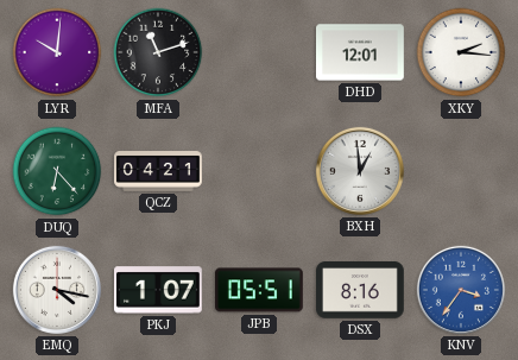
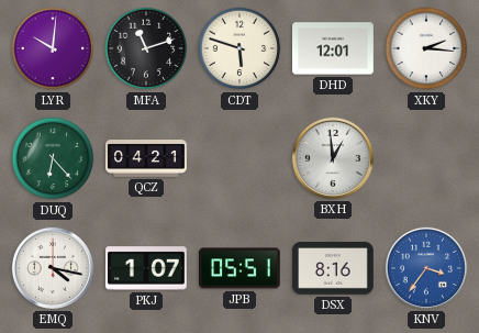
CDT: none -> 5:48
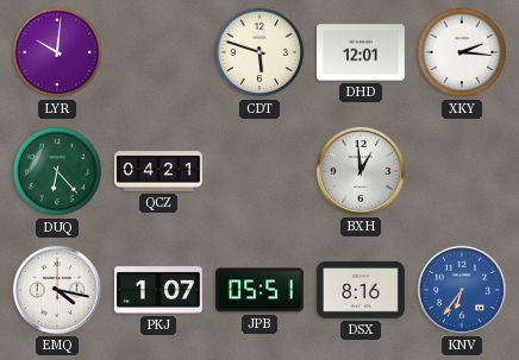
MFA: 11:12 -> none
KNV: 3:36 -> 6:36
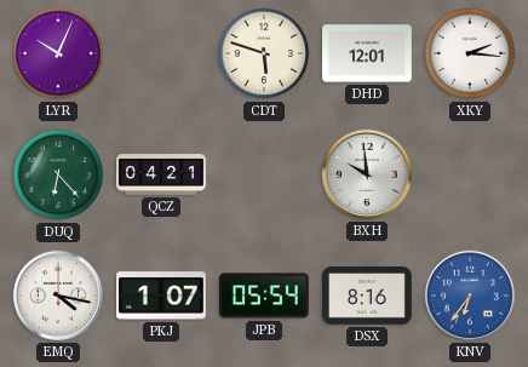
LYR: 10:01 -> 10:04
BXH: 12:59 -> 9:59
JPB: 05:51 -> 05:54
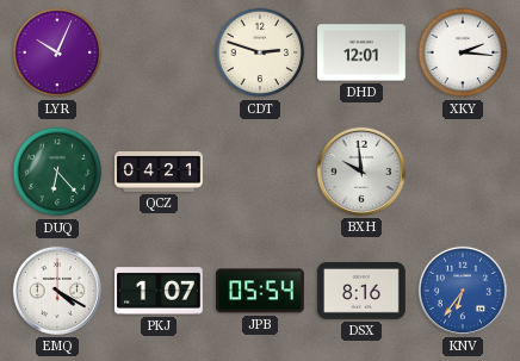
CDT: 5:48 -> 2:48
EMQ: 4:17 -> 4:20
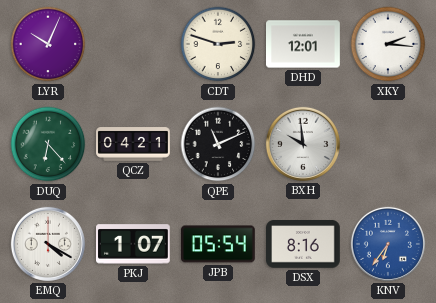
QPE: none -> 11:11
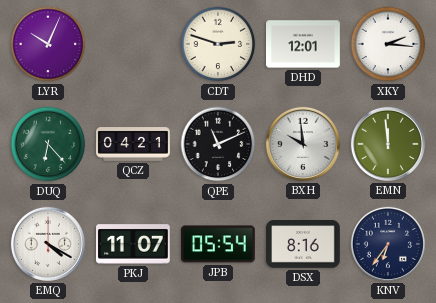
EMN: none -> 11:59
PKJ: 1:07 -> 11:07
KNV dial: blue -> navy
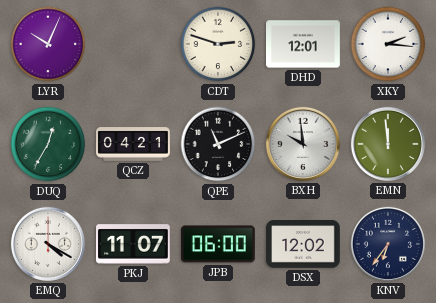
DUQ: 6:23 -> 12:35
JPB: 05:54 -> 06:00
DSX: 8:16 -> 12:02
